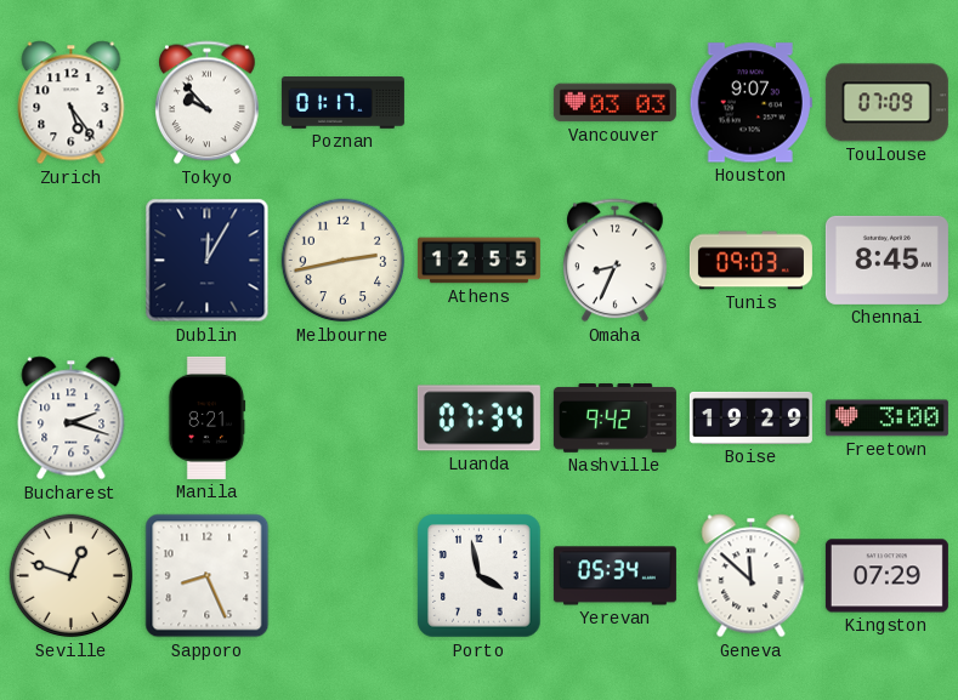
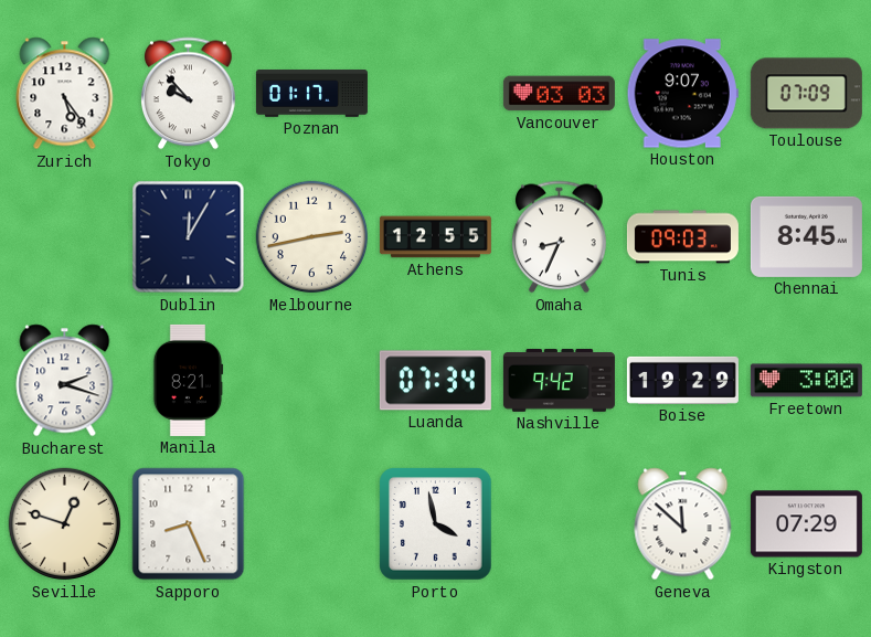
Yerevan: 05:34 -> none
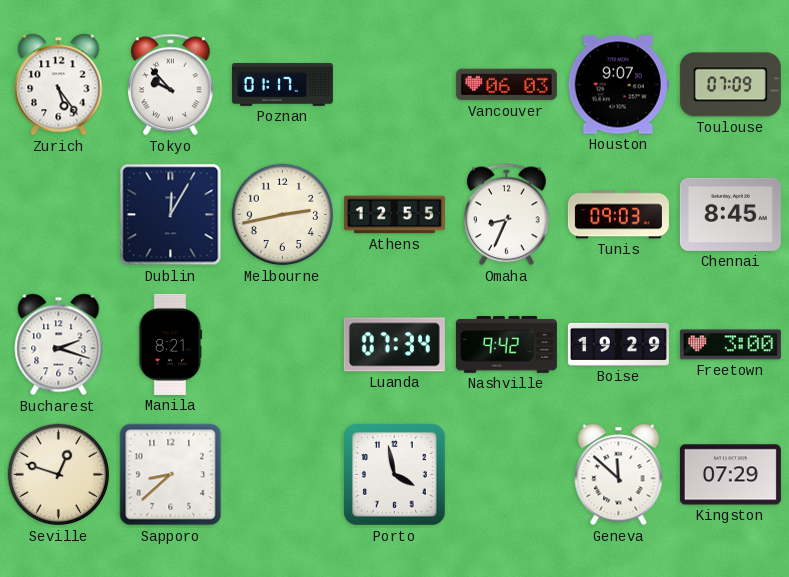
Vancouver: 03:03 -> 06:03
Sapporo: 8:26 -> 8:38
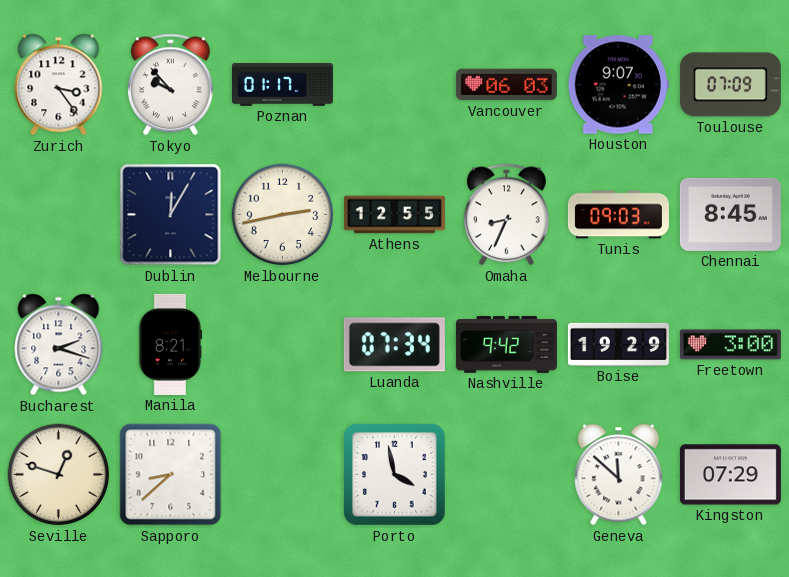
Zurich: 5:24 -> 3:24
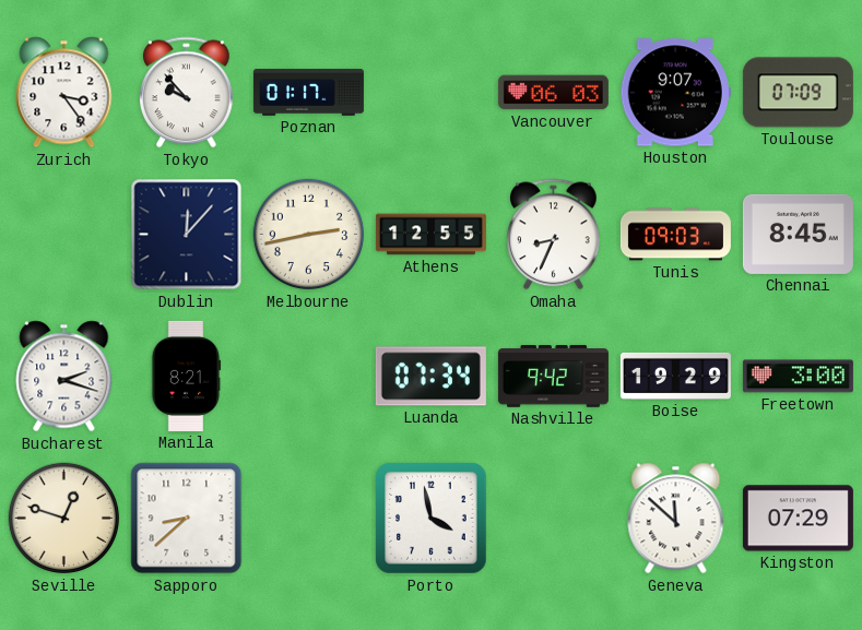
Dublin: 12:05 -> 12:07
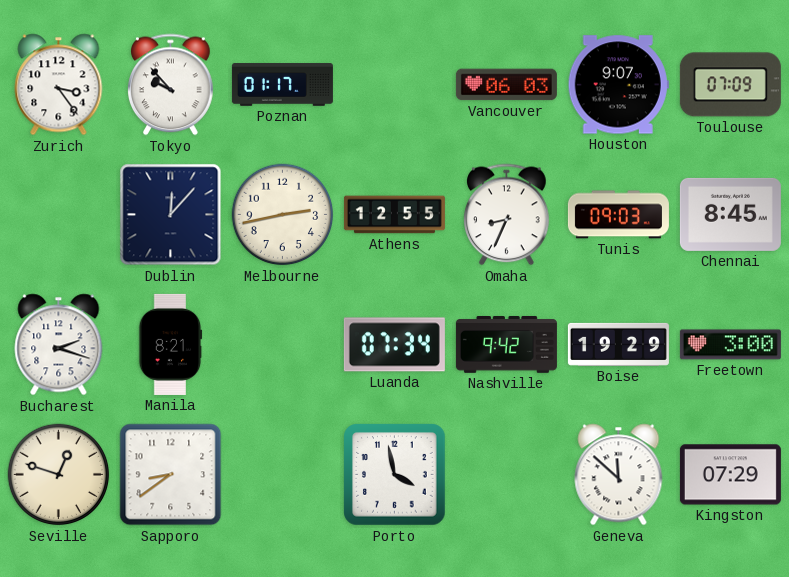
Sapporo: 8:38 -> 8:39
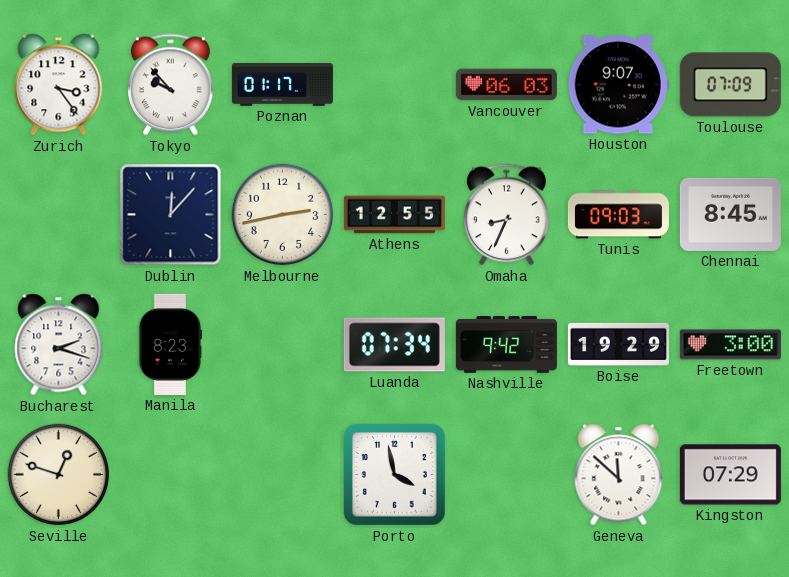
Manila: 8:21 -> 8:23
Sapporo: 8:39 -> none
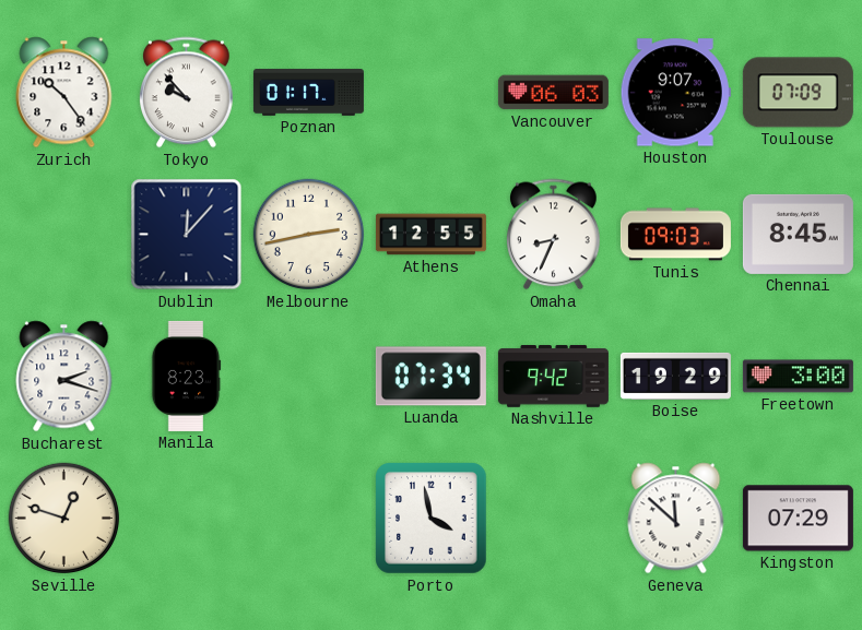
Zurich: 3:24 -> 10:24
